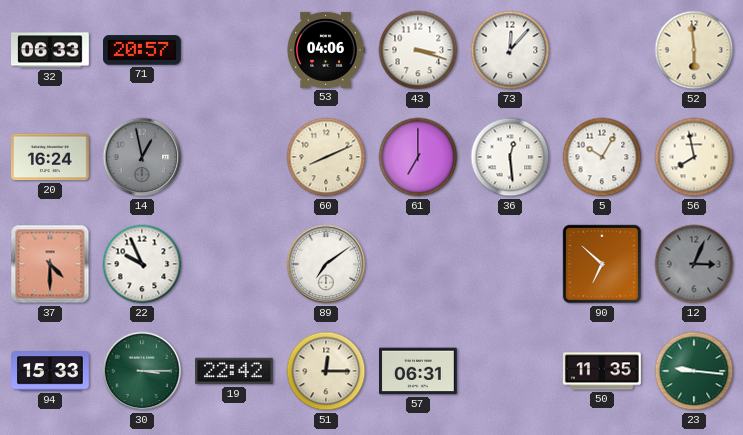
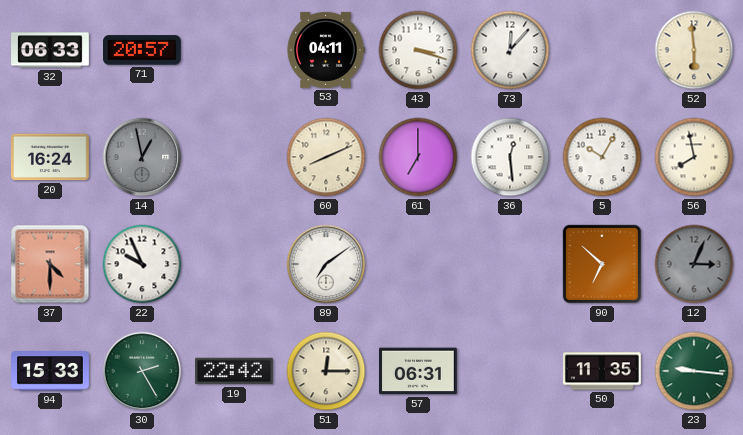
53: 04:06 -> 04:11
30: 3:15 -> 2:25
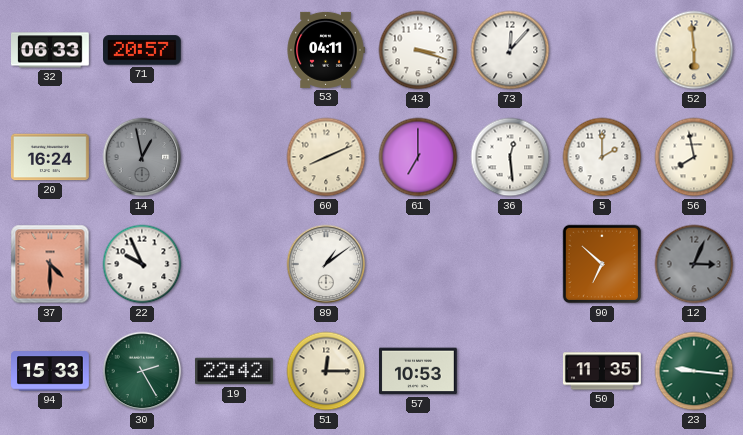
5: 10:05 -> 2:00
89: 7:09 -> 1:09
57: 06:31 -> 10:53
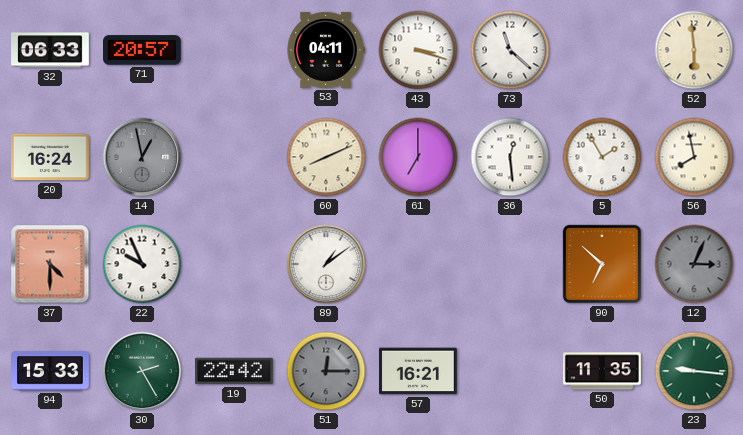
73: 12:07 -> 11:22
5: 2:00 -> 1:55
51 dial: cream -> grey
57: 10:53 -> 16:21
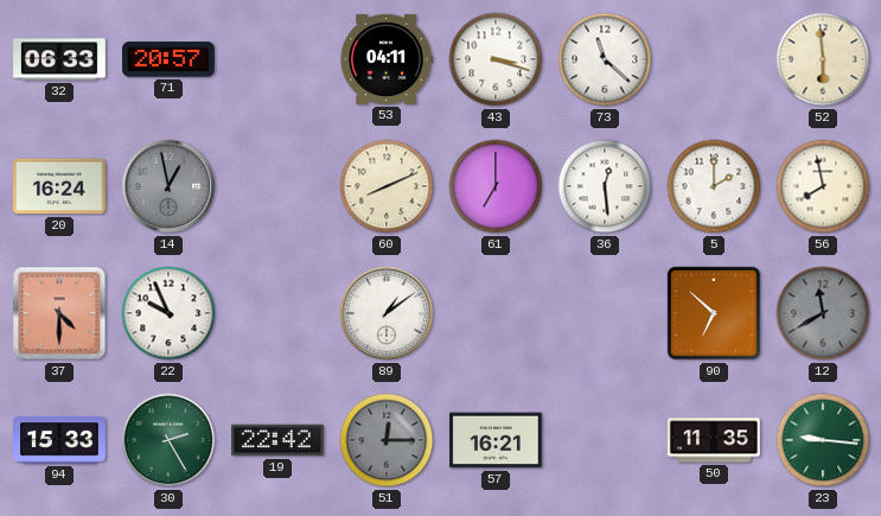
5: 1:55 -> 2:00
12: 3:04 -> 11:40
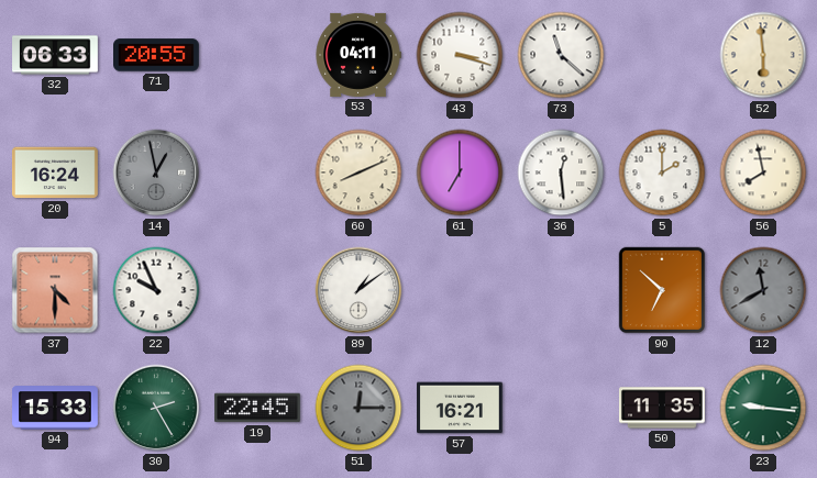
71: 20:57 -> 20:55
19: 22:42 -> 22:45
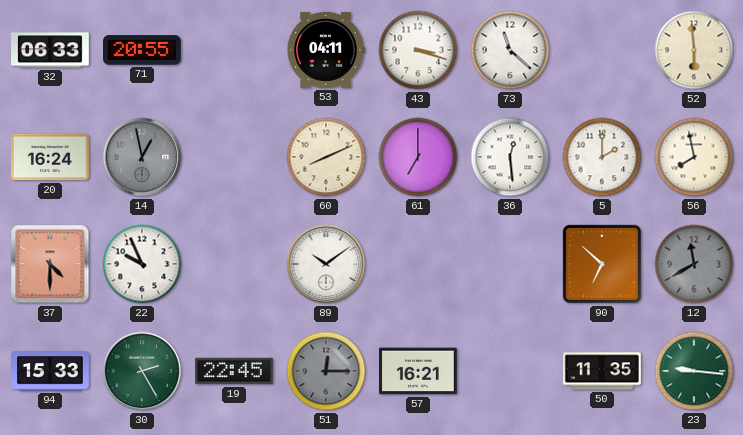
89: 1:09 -> 10:09
